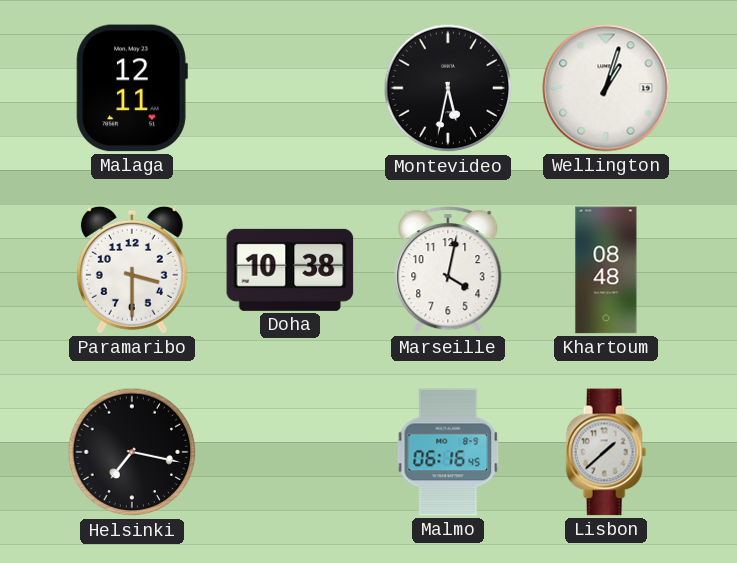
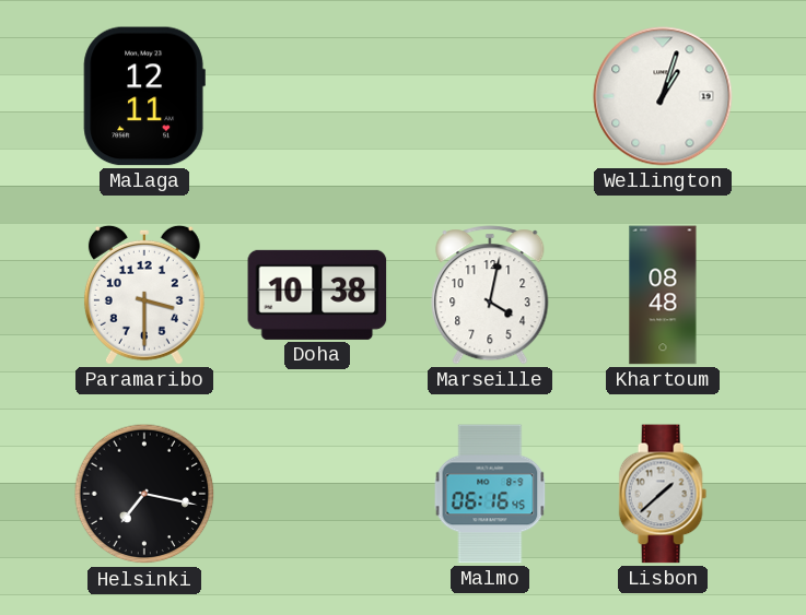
Montevideo: 5:32 -> none
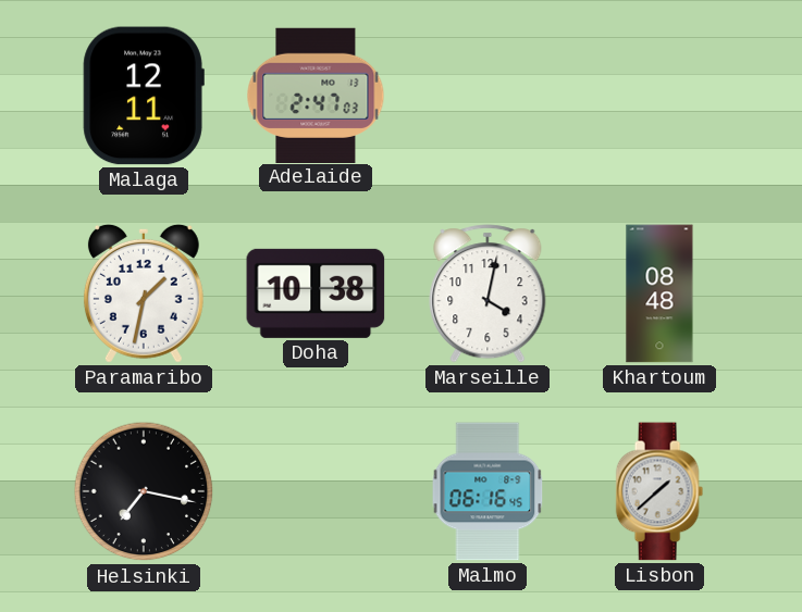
Adelaide: none -> 2:47
Wellington: 1:03 -> none
Paramaribo: 3:30 -> 1:32
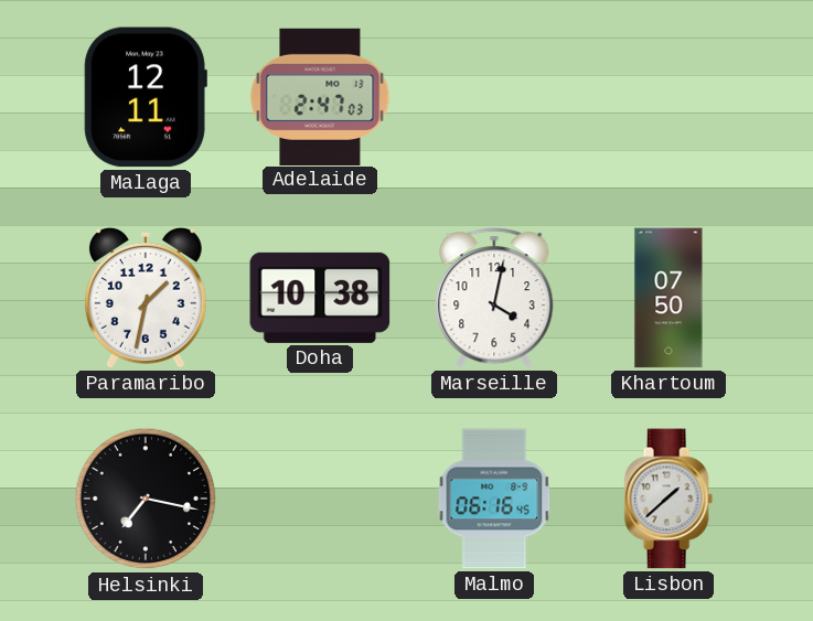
Khartoum: 08:48 -> 07:50
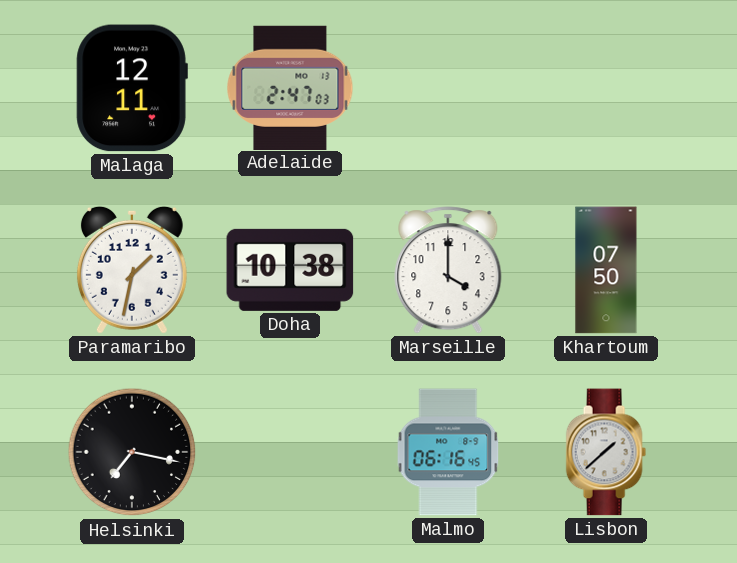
Marseille: 4:02 -> 4:00
